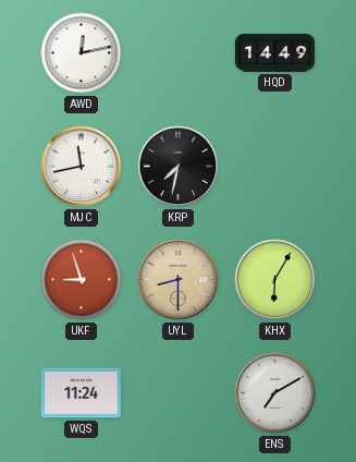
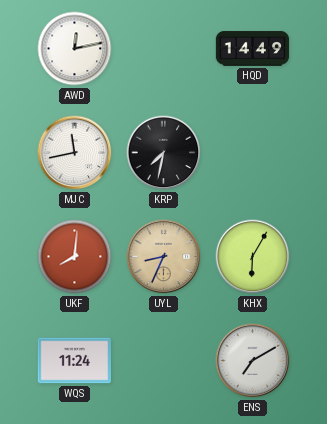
UKF: 8:57 -> 8:01
UYL: 8:30 -> 8:34
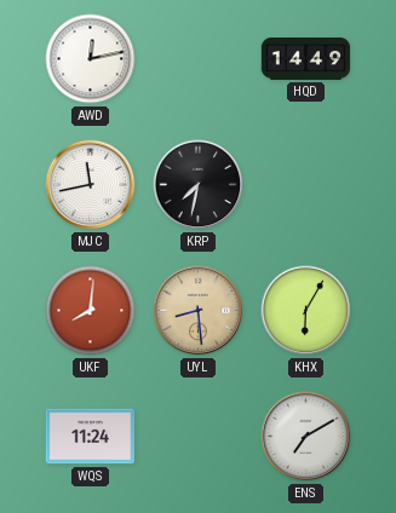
UYL: 8:34 -> 8:29
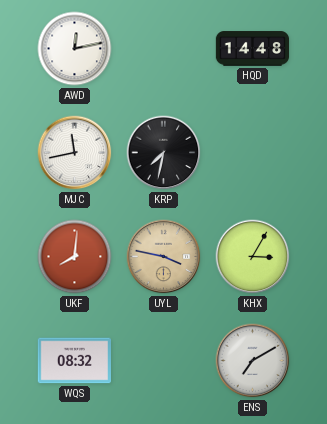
HQD: 14:49 -> 14:48
UYL: 8:29 -> 3:47
KHX: 6:05 -> 3:05
WQS: 11:24 -> 08:32
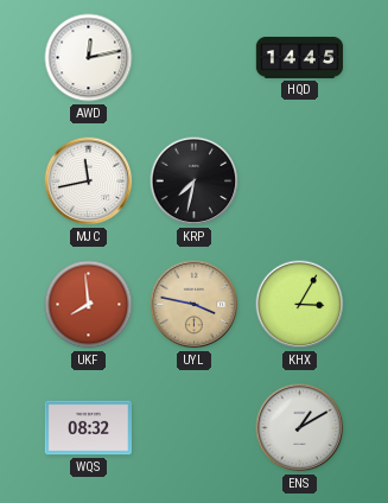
HQD: 14:48 -> 14:45
UKF: 8:01 -> 7:59
ENS: 7:10 -> 1:10
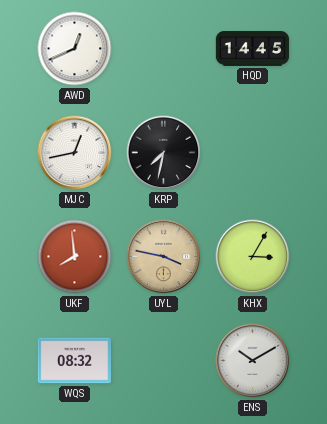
AWD: 12:13 -> 12:41
MJC: 11:43 -> 12:43
ENS: 1:10 -> 10:10
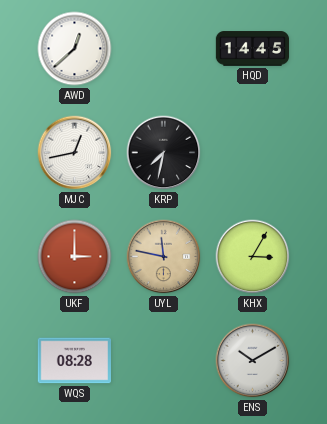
AWD: 12:41 -> 12:38
UKF: 7:59 -> 3:00
UYL: 3:47 -> 11:47
WQS: 08:32 -> 08:28
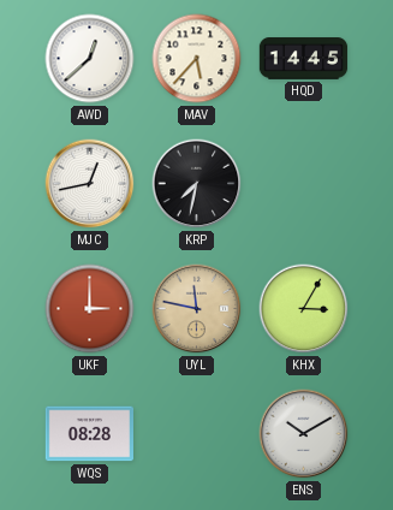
MAV: none -> 5:37
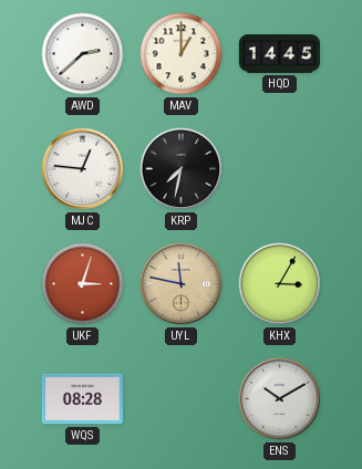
AWD: 12:38 -> 2:38
MAV: 5:37 -> 1:00
MJC: 12:43 -> 12:46
UKF: 3:00 -> 3:03
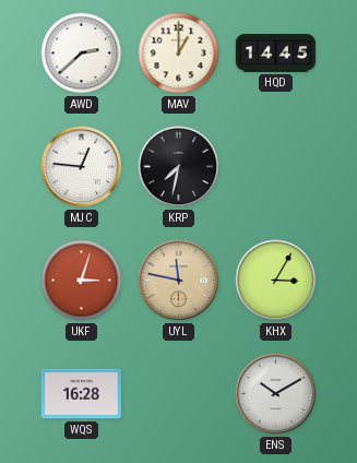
WQS: 08:28 -> 16:28
